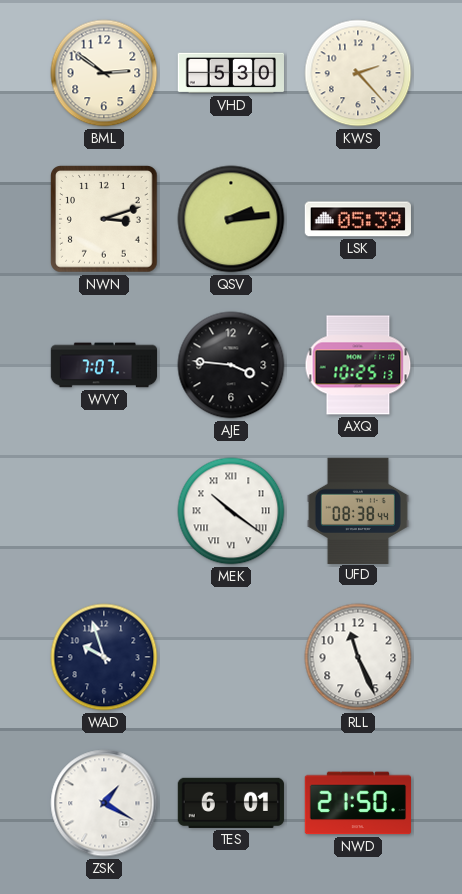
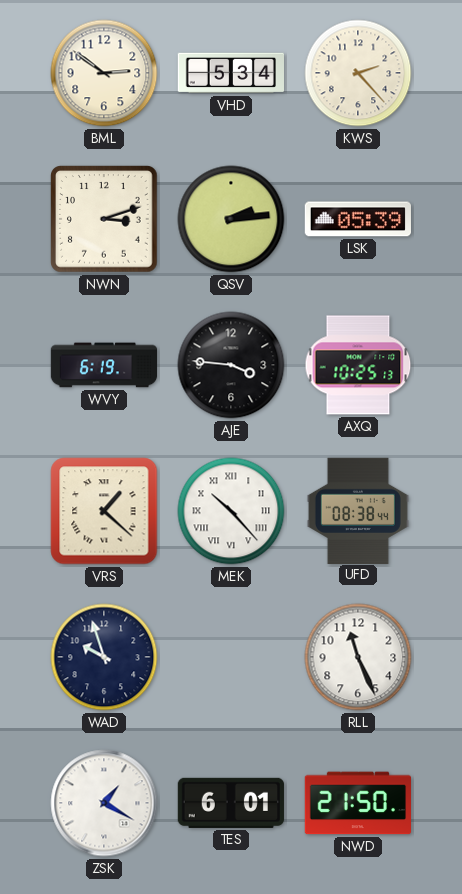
VHD: 5:30 -> 5:34
WVY: 7:07 -> 6:19
VRS: none -> 1:22
MEK: 10:21 -> 10:23
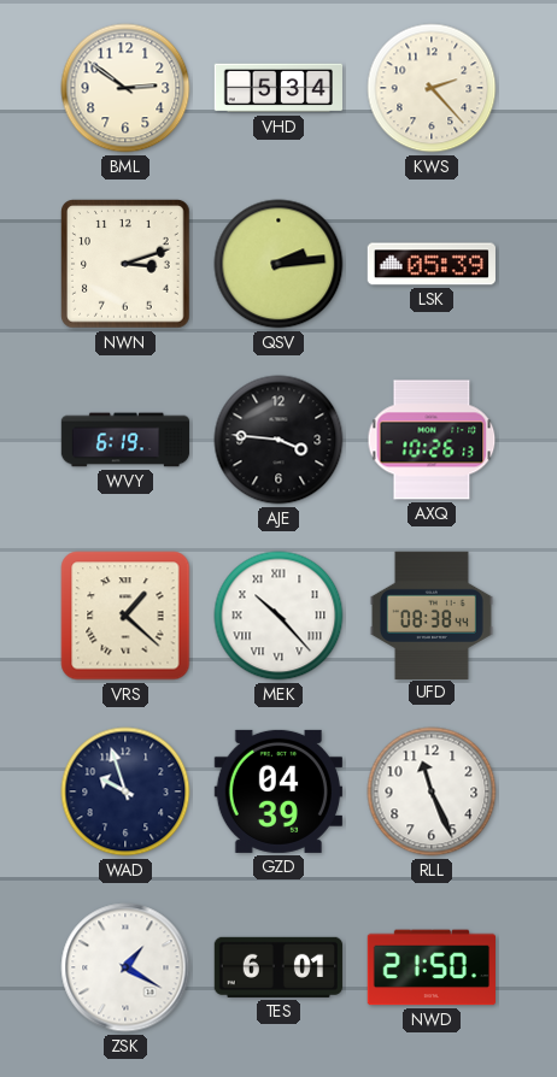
AXQ: 10:25 -> 10:26
GZD: none -> 04:39
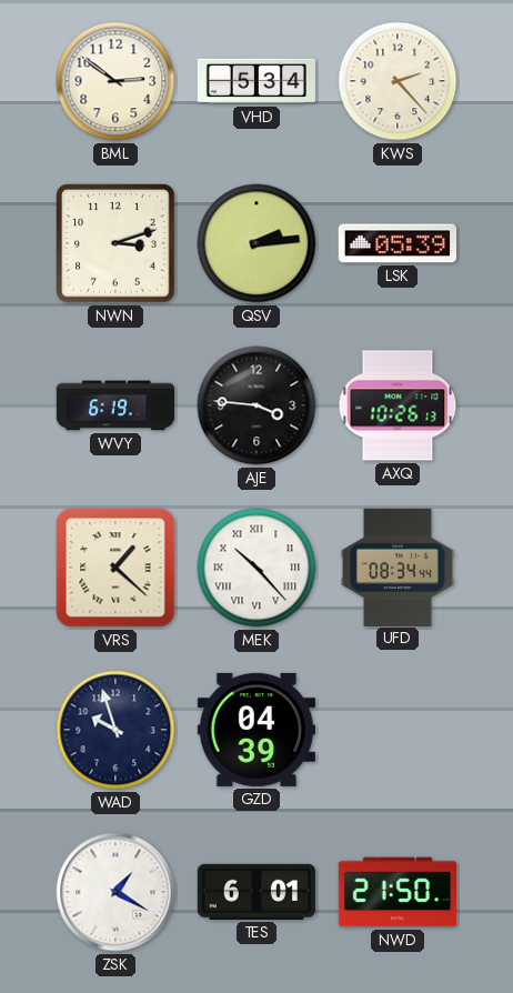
UFD: 08:38 -> 08:34
RLL: 11:26 -> none
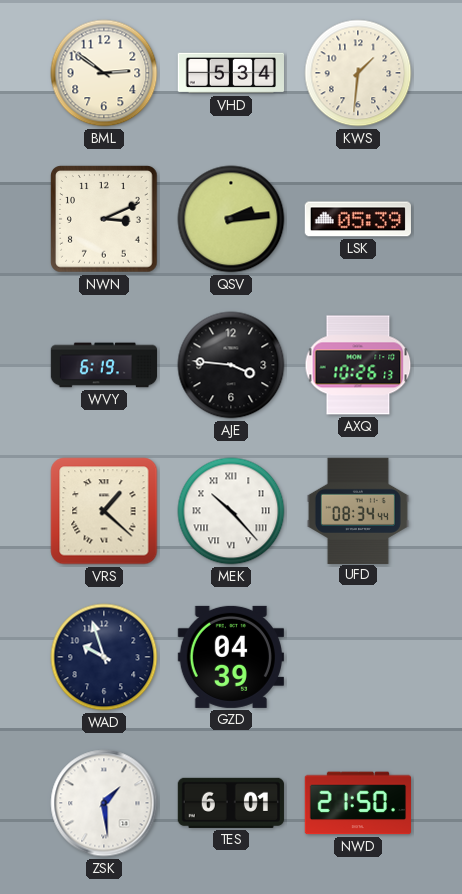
KWS: 2:23 -> 1:31
NWN: 3:12 -> 3:11
ZSK: 1:20 -> 1:29
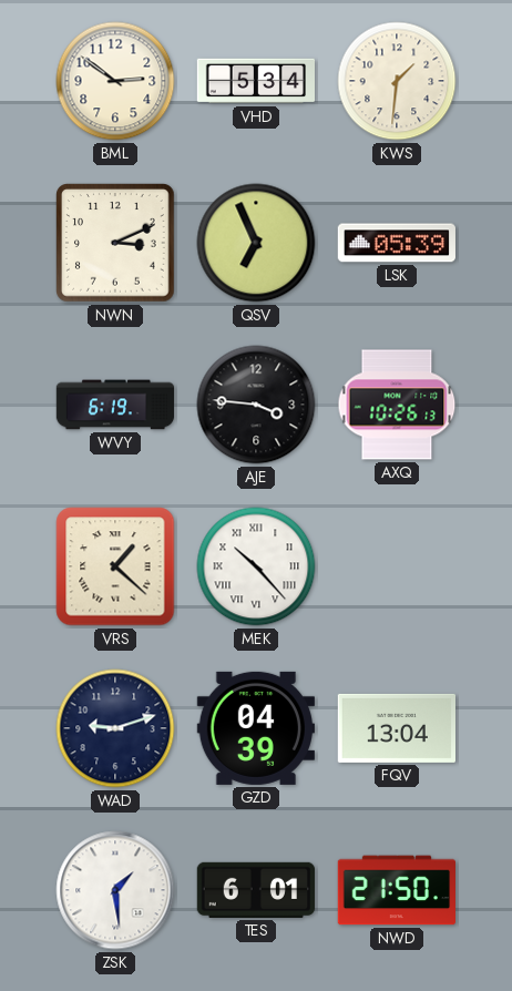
QSV: 2:14 -> 6:56
UFD: 08:34 -> none
WAD: 9:57 -> 9:12
FQV: none -> 13:04
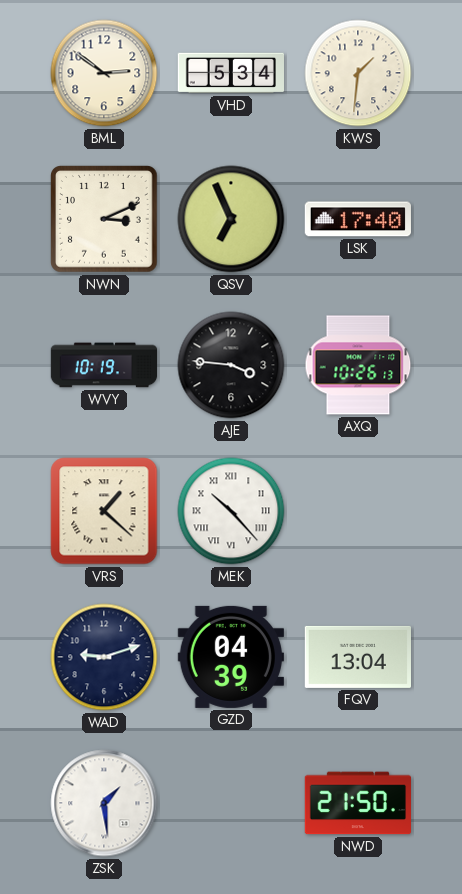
LSK: 05:39 -> 17:40
WVY: 6:19 -> 10:19
TES: 6:01 -> none
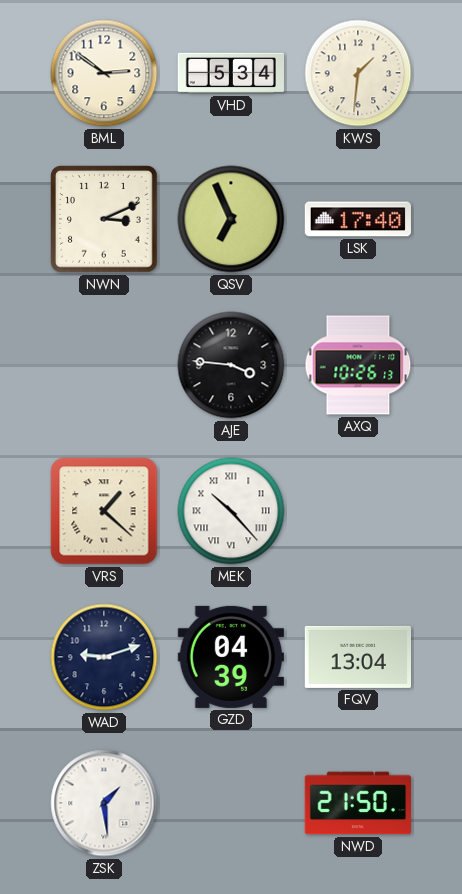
WVY: 10:19 -> none
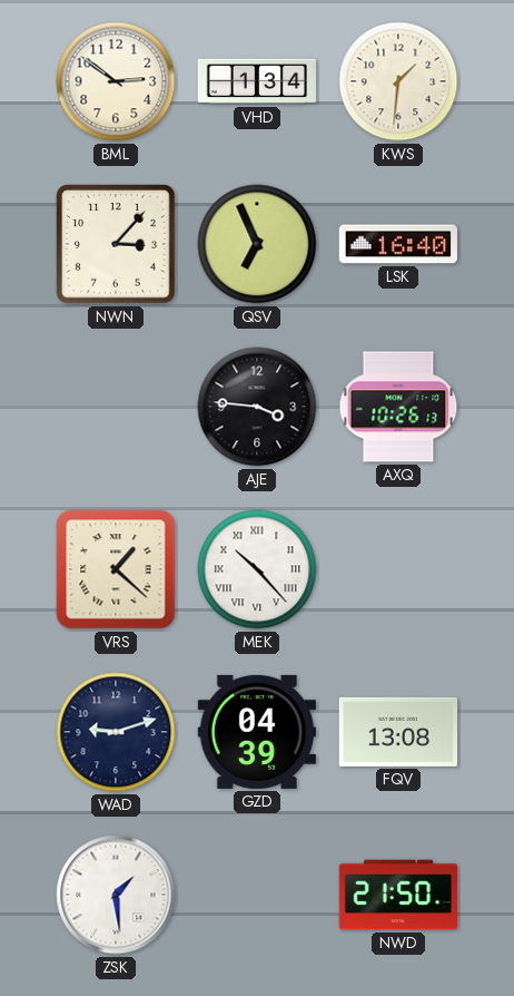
VHD: 5:34 -> 1:34
NWN: 3:11 -> 3:07
LSK: 17:40 -> 16:40
FQV: 13:04 -> 13:08
